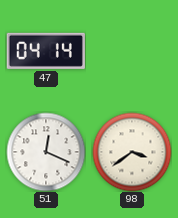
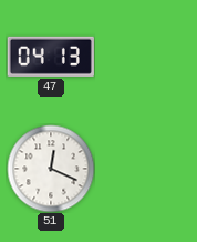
47: 04:14 -> 04:13
98: 3:39 -> none
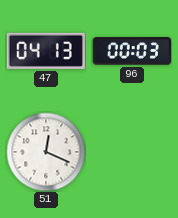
96: none -> 00:03
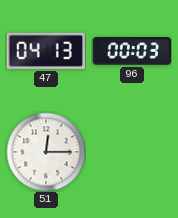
51: 12:19 -> 12:15
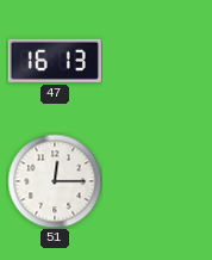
47: 04:13 -> 16:13
96: 00:03 -> none
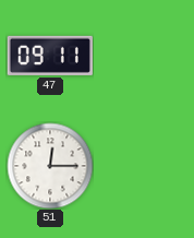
47: 16:13 -> 09:11
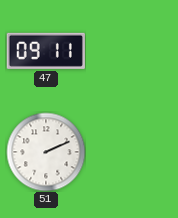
51: 12:15 -> 2:11
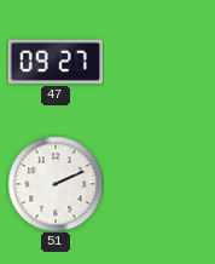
47: 09:11 -> 09:27
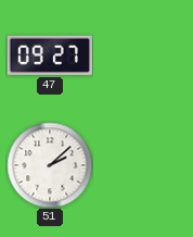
51: 2:11 -> 2:08
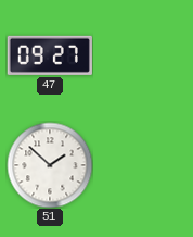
51: 2:08 -> 1:52
